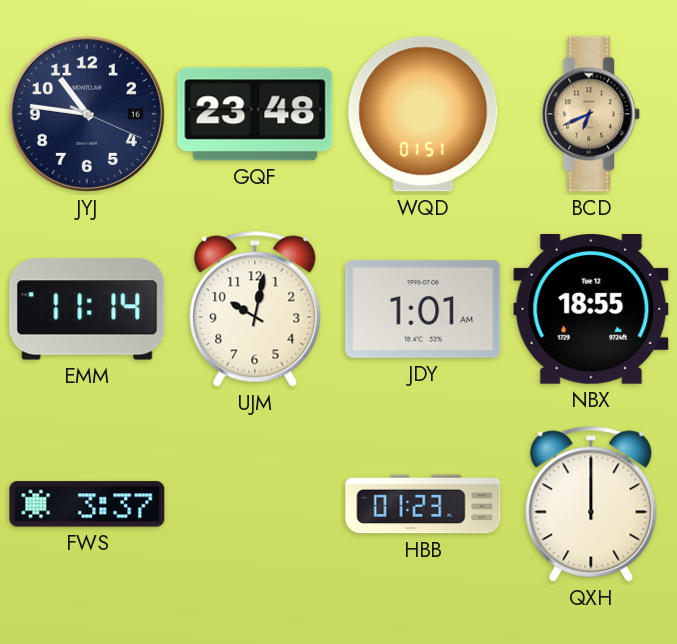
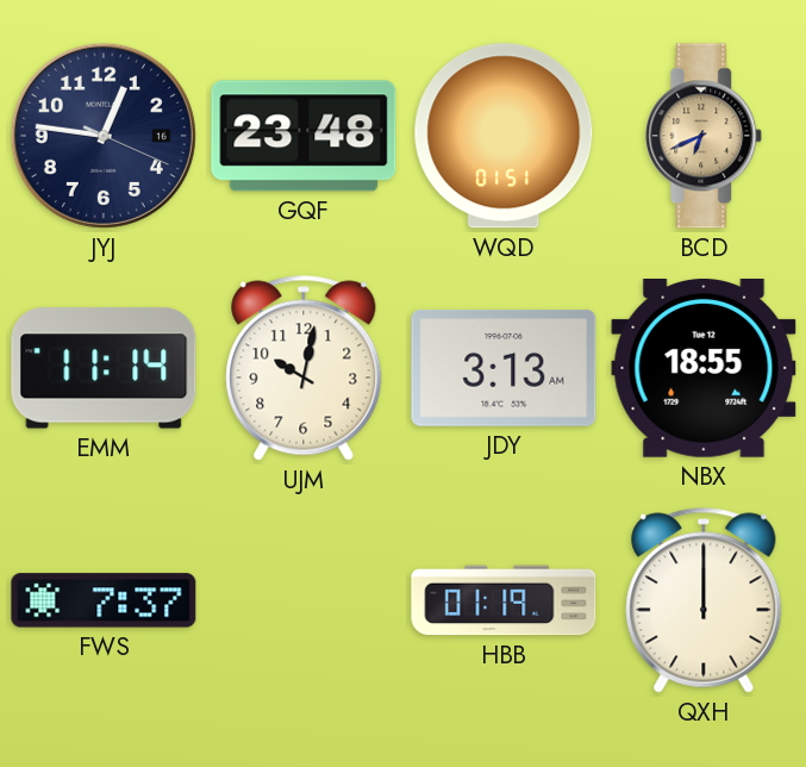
JYJ: 10:46 -> 12:46
JDY: 1:01 -> 3:13
FWS: 3:37 -> 7:37
HBB: 01:23 -> 01:19
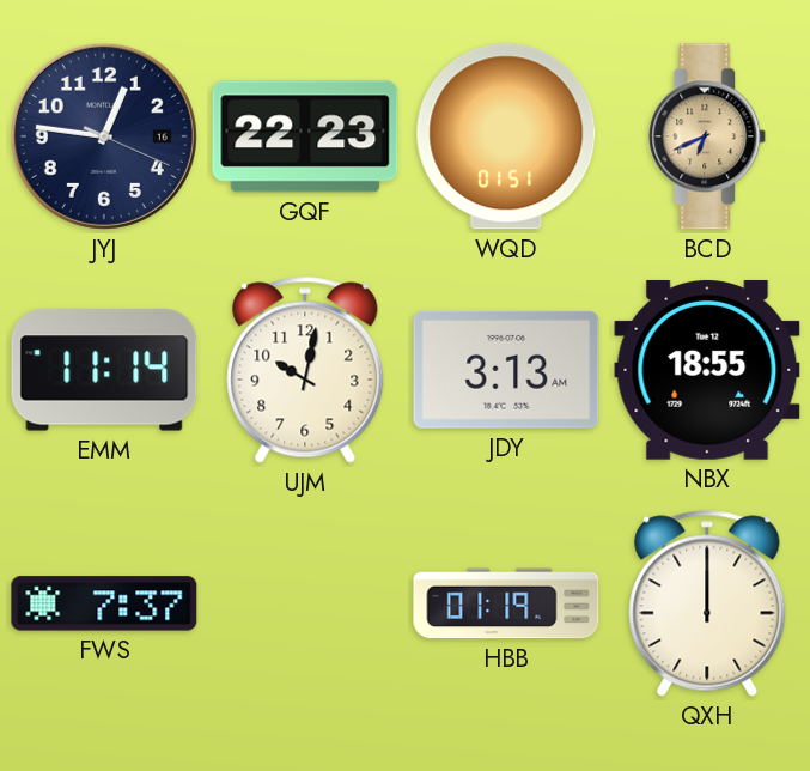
GQF: 23:48 -> 22:23
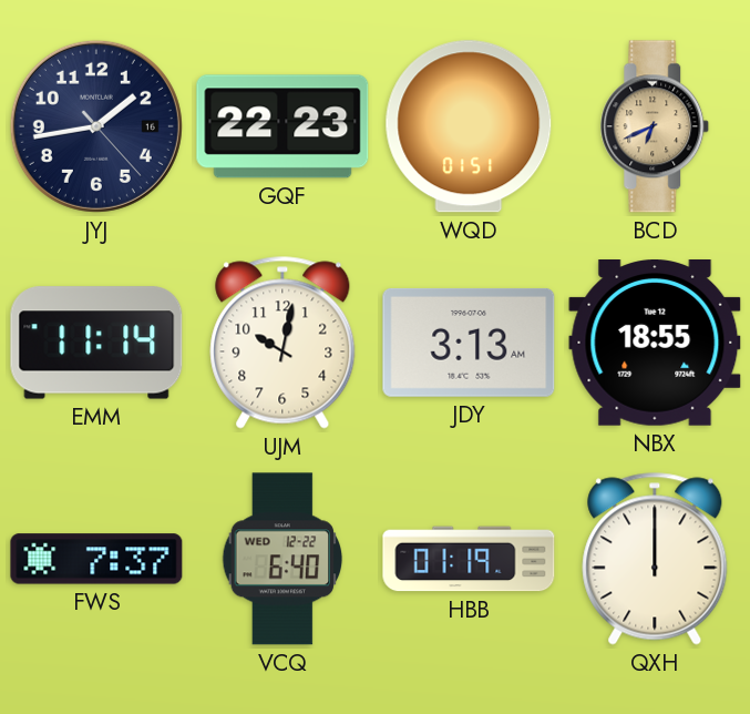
JYJ: 12:46 -> 1:43
VCQ: none -> 6:40
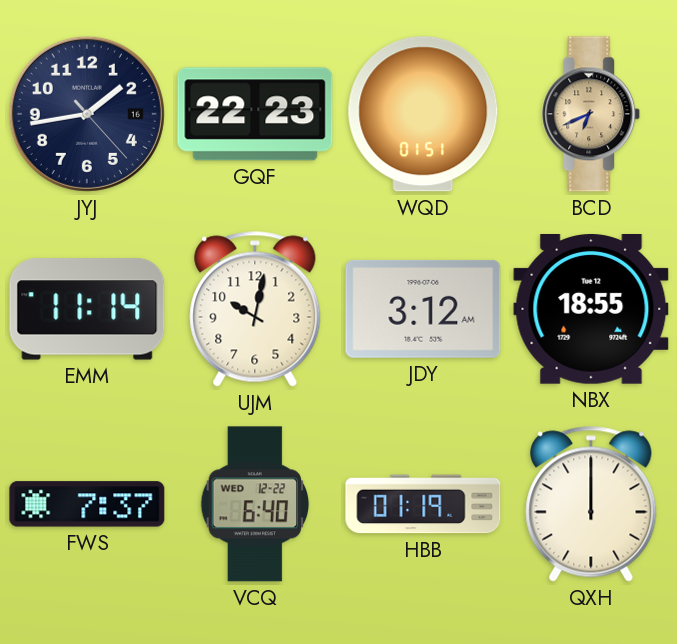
JDY: 3:13 -> 3:12
